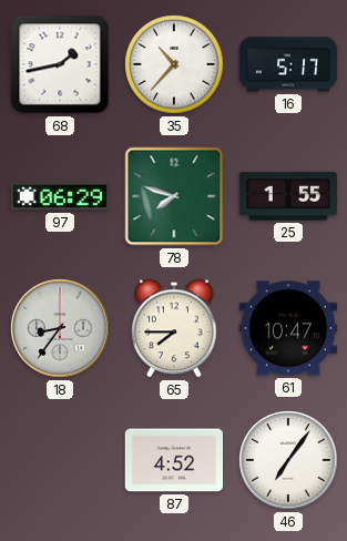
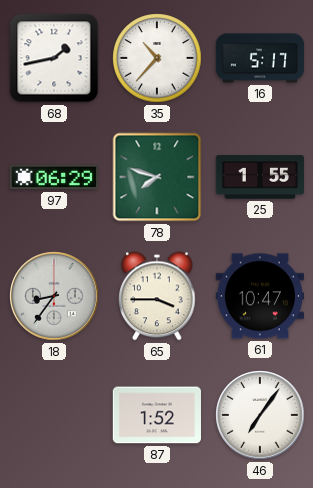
65: 7:45 -> 3:45
87: 4:52 -> 1:52
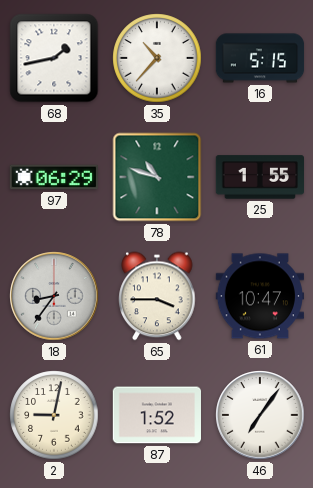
16: 5:17 -> 5:15
78: 7:48 -> 10:48
2: none -> 9:02
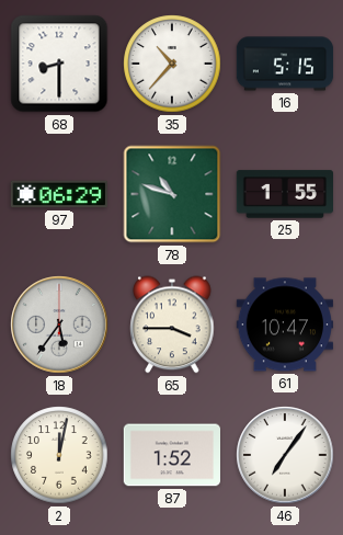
68: 1:43 -> 8:30
18: 8:36 -> 5:36
2: 9:02 -> 12:02
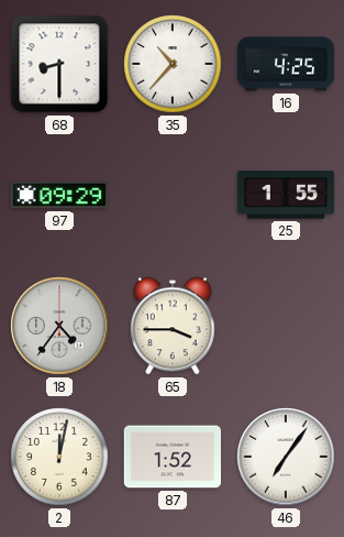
16: 5:15 -> 4:25
97: 06:29 -> 09:29
78: 10:48 -> none
18: 5:36 -> 4:36
61: 10:47 -> none
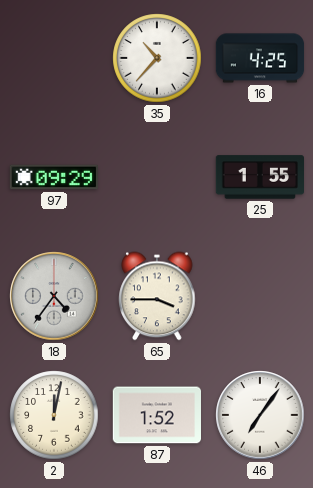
68: 8:30 -> none
